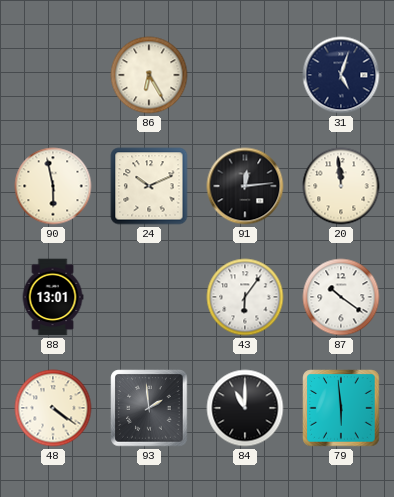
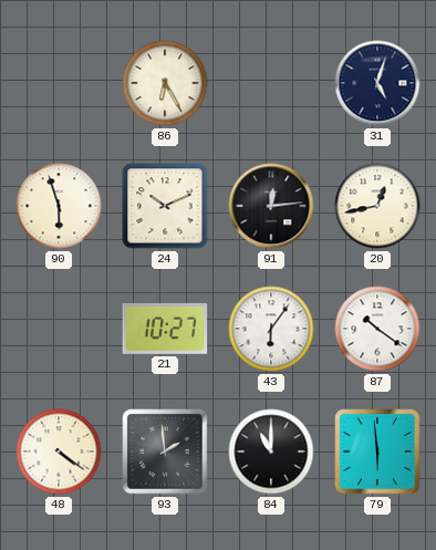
90: 5:58 -> 5:57
20: 11:59 -> 12:43
88: 13:01 -> none
21: none -> 10:27
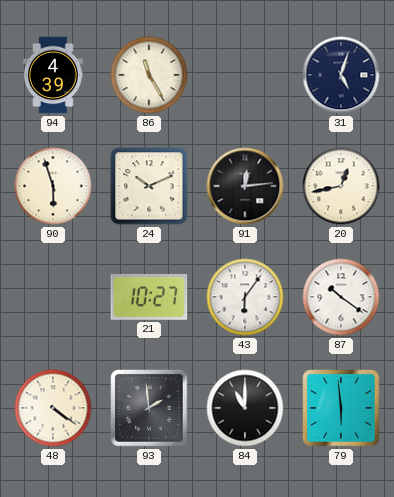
94: none -> 4:39
86: 6:25 -> 11:25
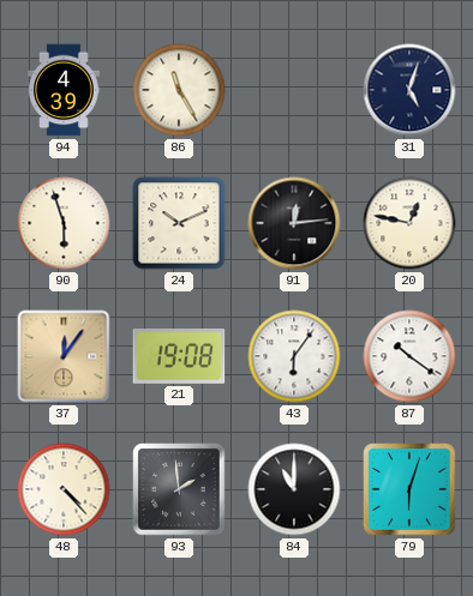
20: 12:43 -> 12:47
37: none -> 12:06
21: 10:27 -> 19:08
48: 4:21 -> 4:23
79: 5:59 -> 6:03
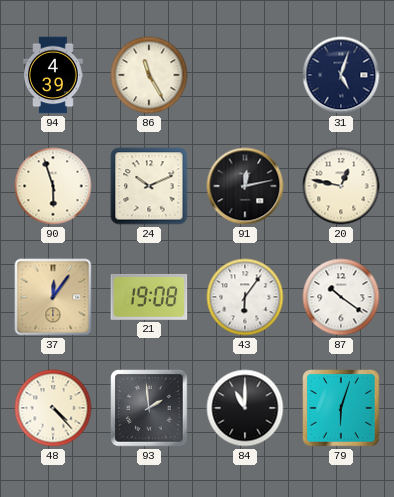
91: 12:14 -> 12:13
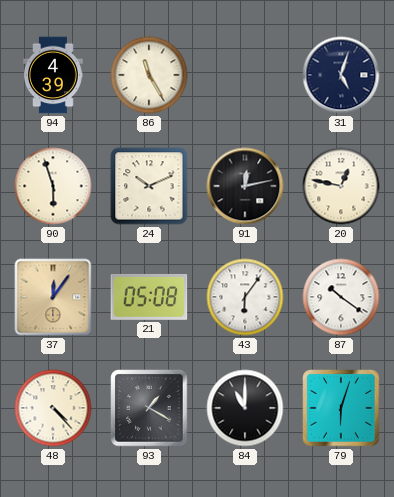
21: 19:08 -> 05:08
93: 1:59 -> 1:20
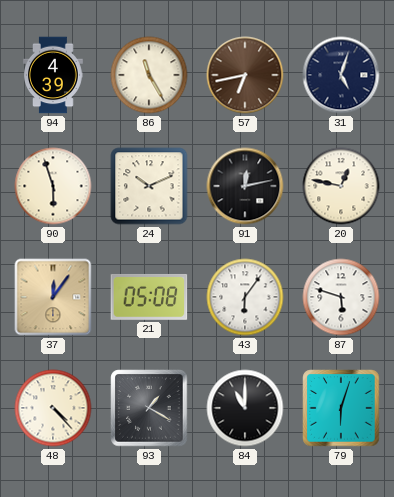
57: none -> 6:43
87: 10:21 -> 5:48
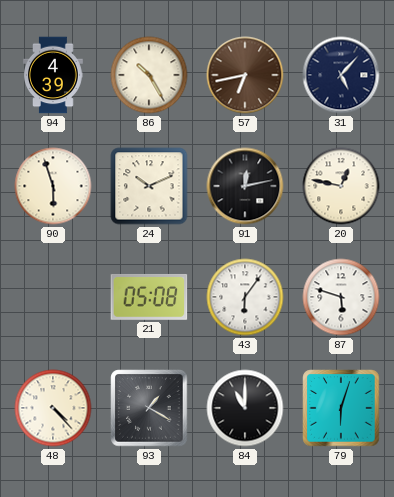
86: 11:25 -> 10:25
31: 5:03 -> 5:07
37: 12:06 -> none
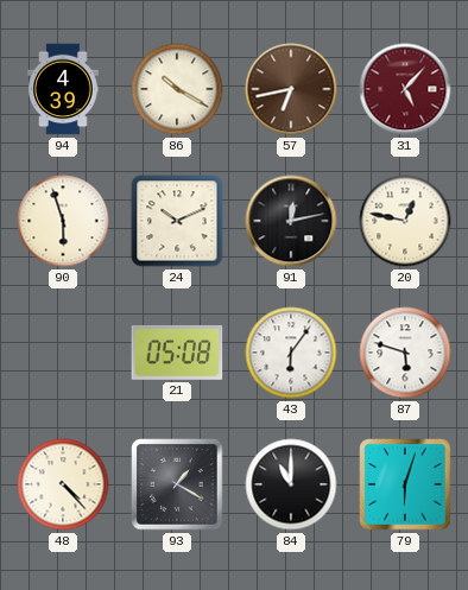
86: 10:25 -> 10:20
31 dial: navy -> burgundy
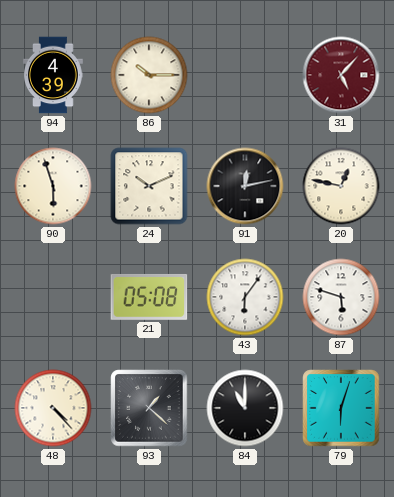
86: 10:20 -> 10:15
57: 6:43 -> none
93: 1:20 -> 1:22
